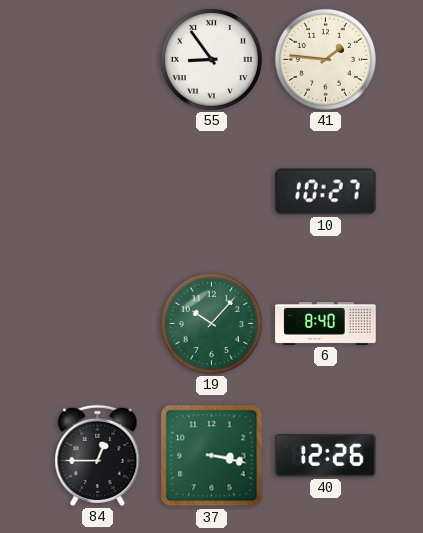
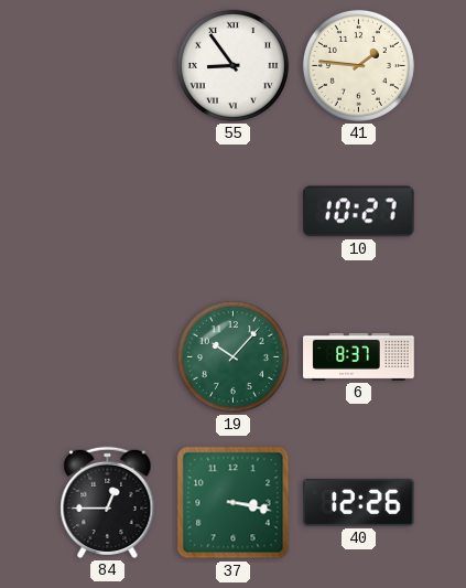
6: 8:40 -> 8:37
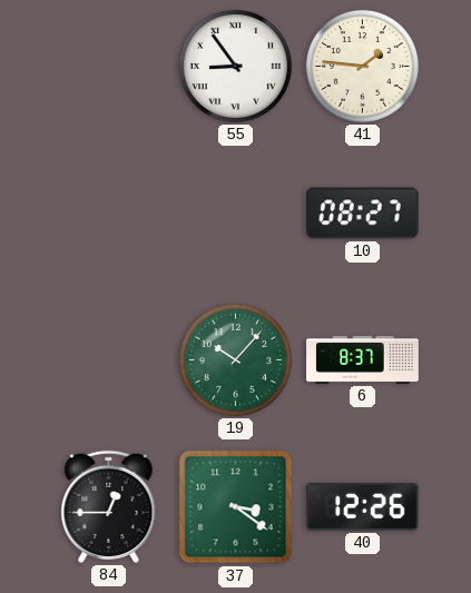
10: 10:27 -> 08:27
37: 3:17 -> 3:21
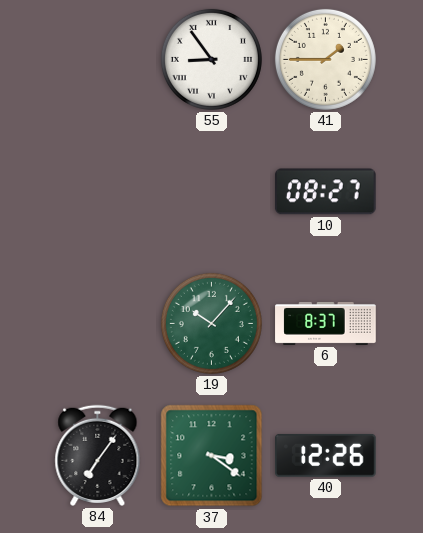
41: 1:46 -> 1:45
84: 12:45 -> 7:06
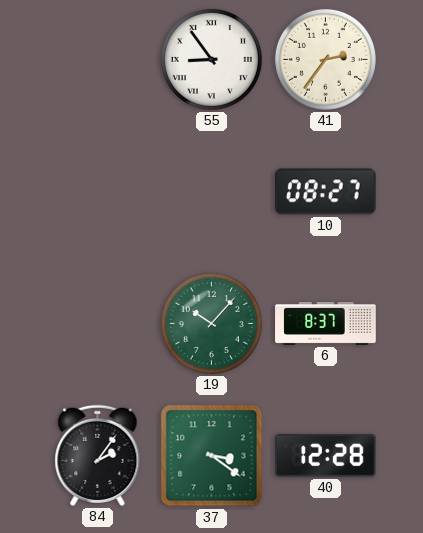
41: 1:45 -> 2:36
84: 7:06 -> 2:06
40: 12:26 -> 12:28
